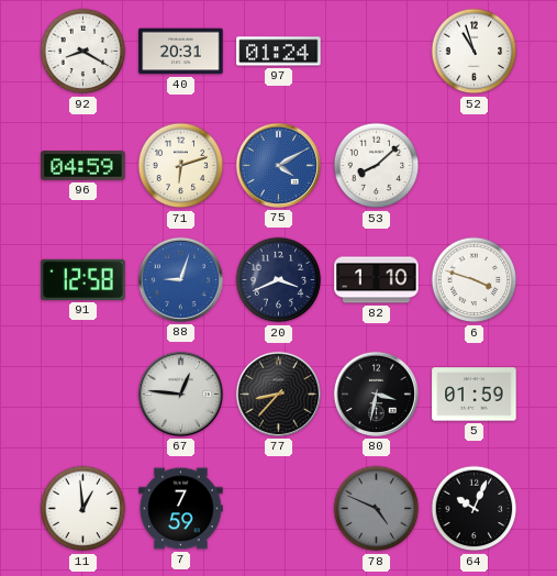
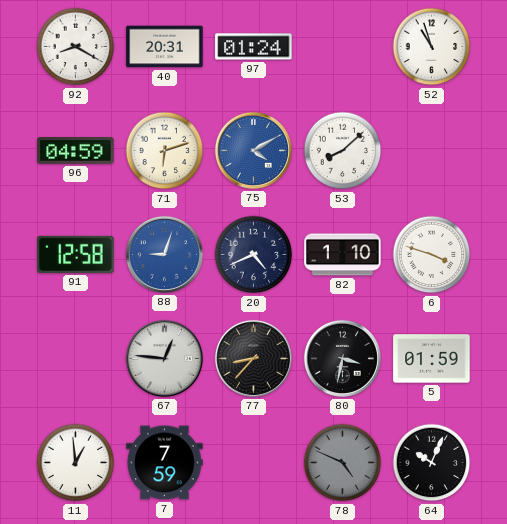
20: 3:41 -> 4:41
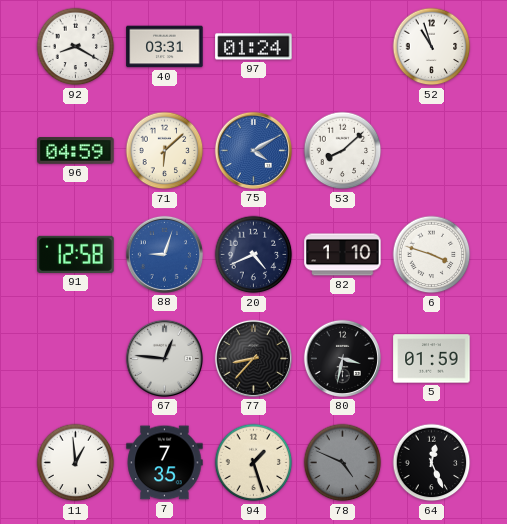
40: 20:31 -> 03:31
71: 6:12 -> 6:08
7: 7:59 -> 7:35
94: none -> 1:27
64: 10:04 -> 12:26
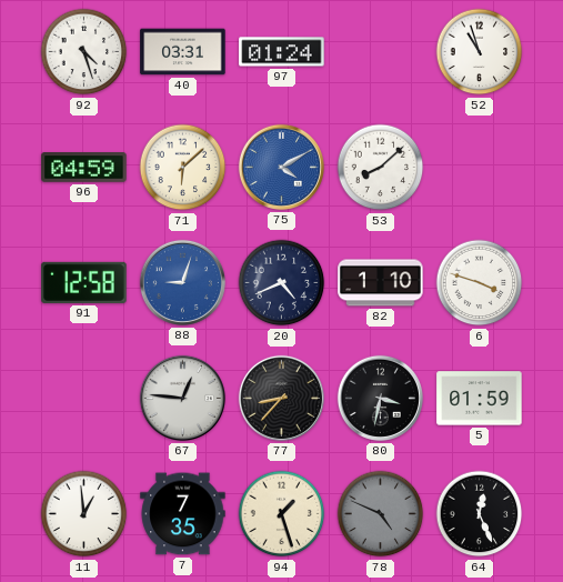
92: 8:20 -> 4:27
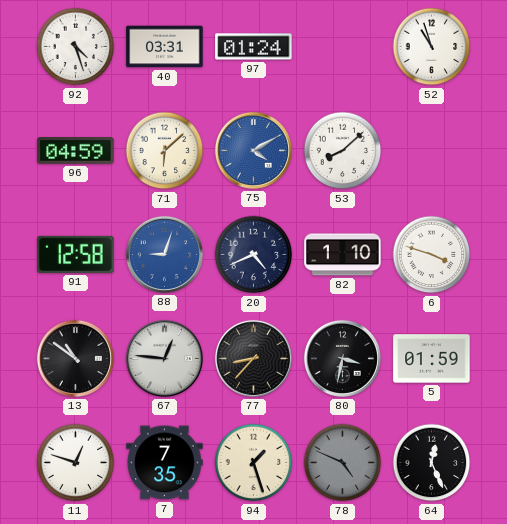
13: none -> 10:51
11: 12:59 -> 12:48
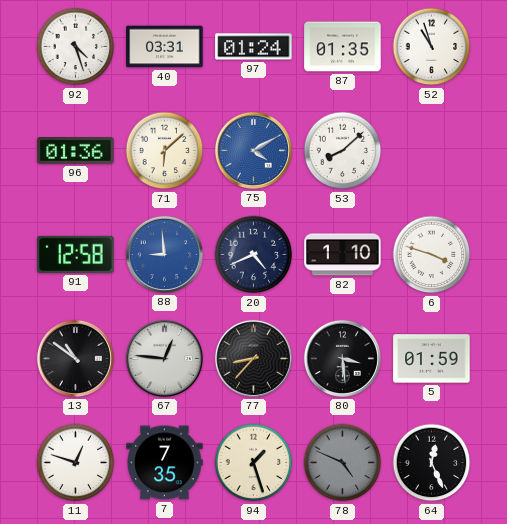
87: none -> 01:35
96: 04:59 -> 01:36
88: 9:03 -> 8:59
80: 3:32 -> 3:29
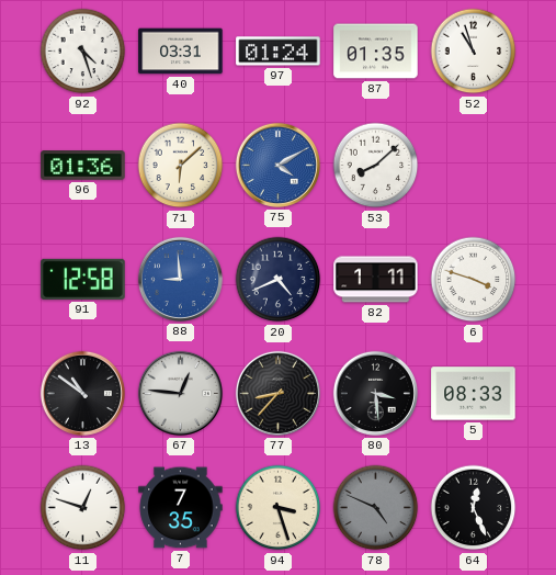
82: 1:10 -> 1:11
5: 01:59 -> 08:33
94: 1:27 -> 3:27
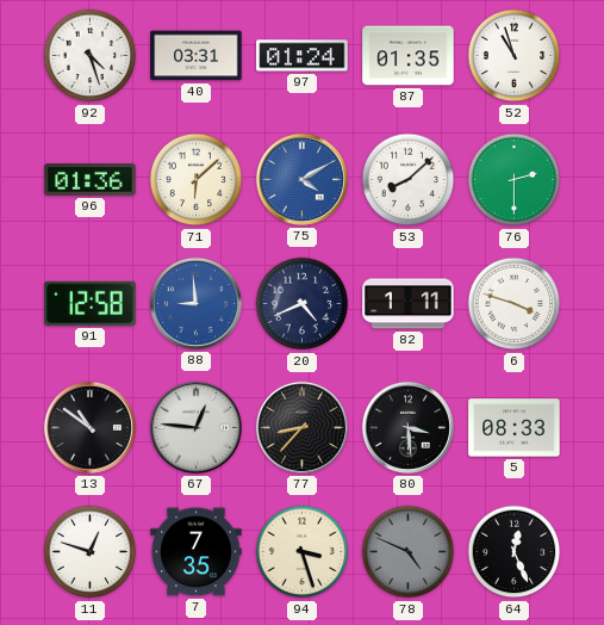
76: none -> 2:30
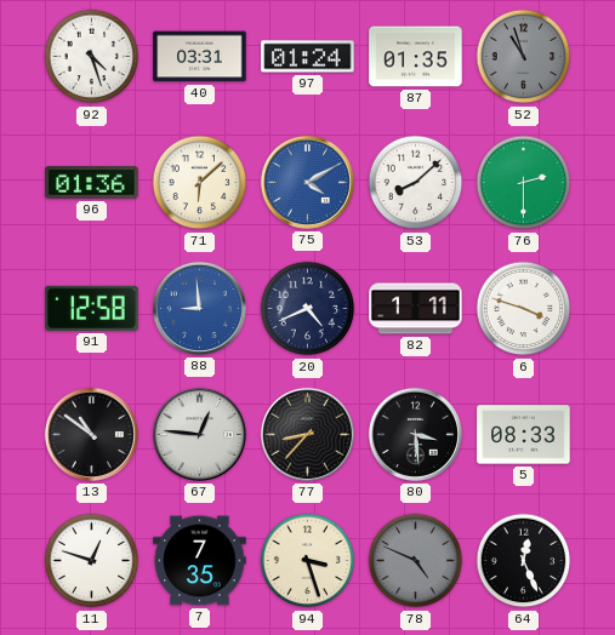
52 dial: white -> grey
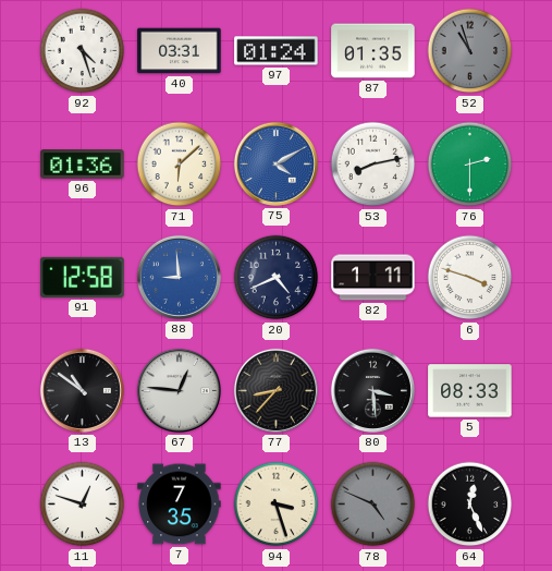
53: 8:08 -> 8:13
